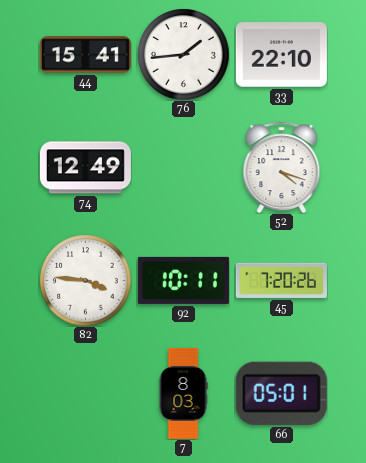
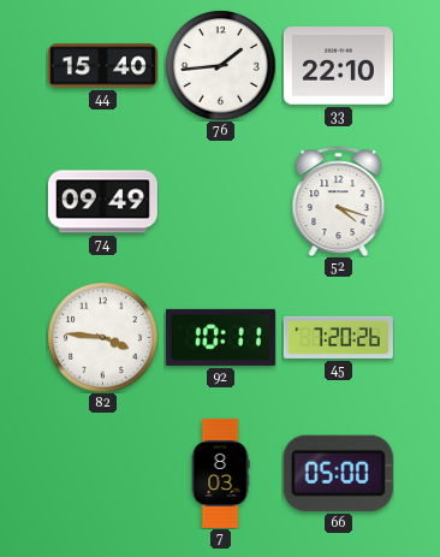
44: 15:41 -> 15:40
74: 12:49 -> 09:49
66: 05:01 -> 05:00
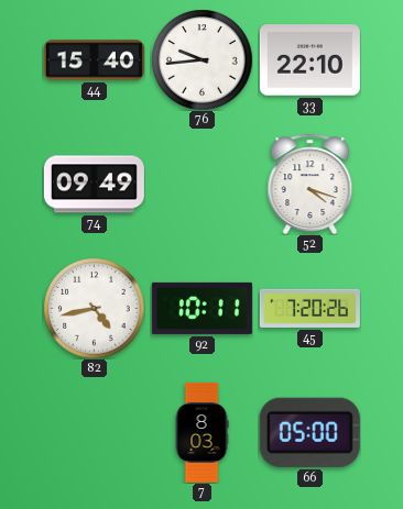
76: 1:44 -> 9:44
82: 3:46 -> 4:43
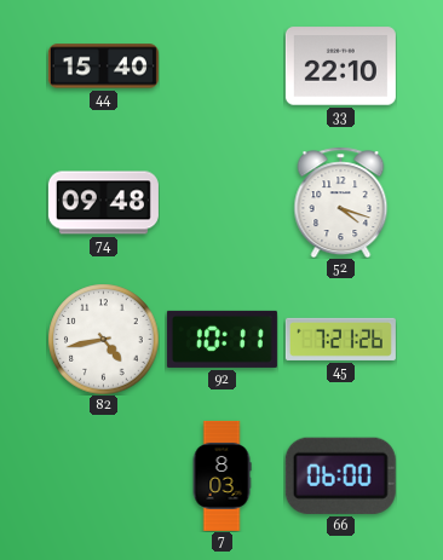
76: 9:44 -> none
74: 09:49 -> 09:48
45: 7:20 -> 7:21
66: 05:00 -> 06:00
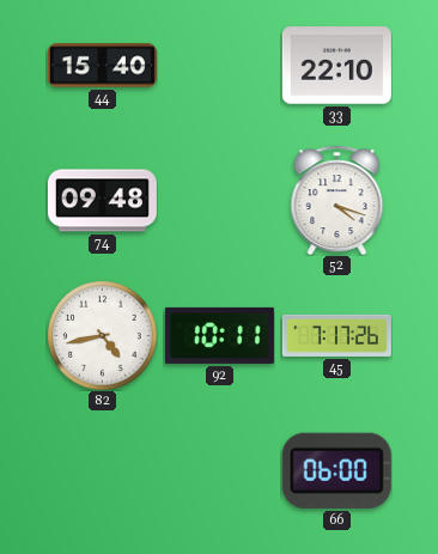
45: 7:21 -> 7:17
7: 8:03 -> none
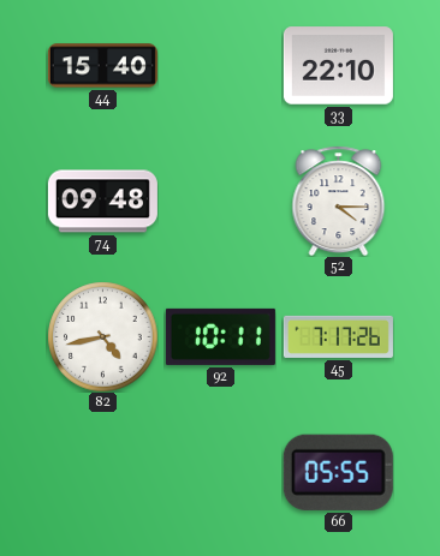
52: 4:18 -> 4:15
66: 06:00 -> 05:55
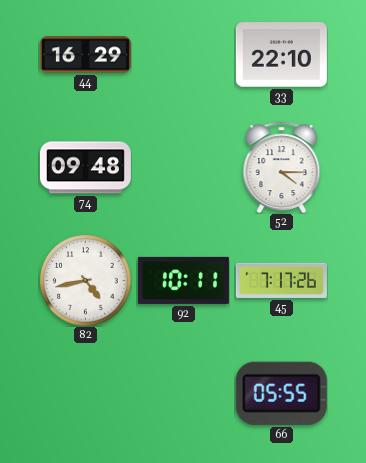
44: 15:40 -> 16:29
